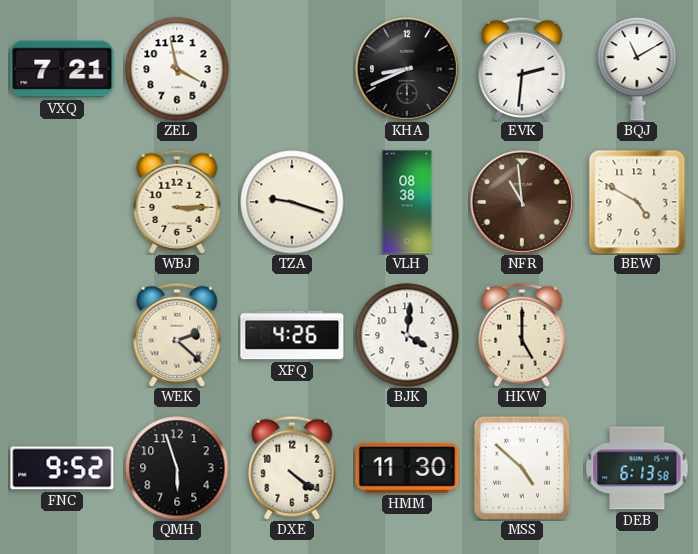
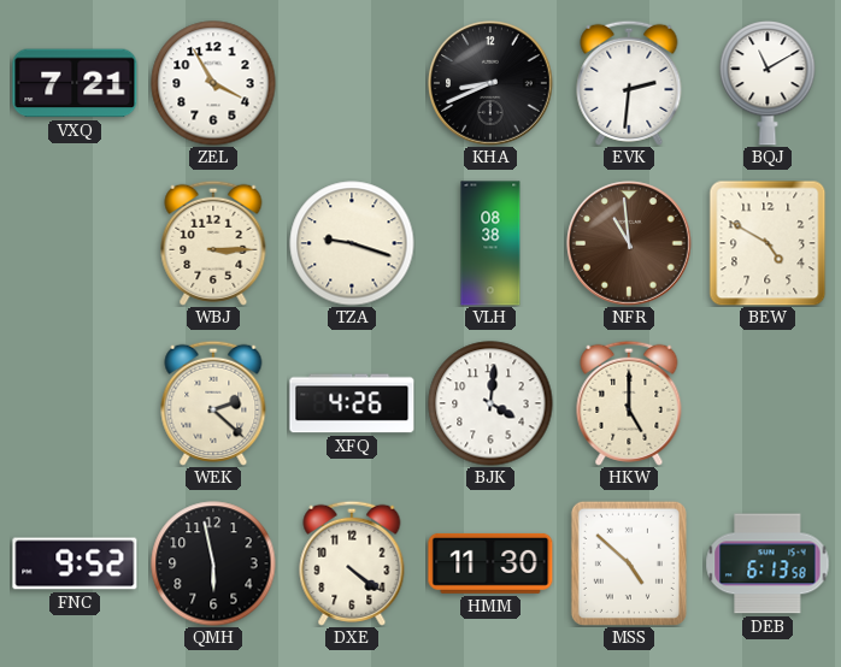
ZEL: 3:58 -> 3:55
QMH: 5:57 -> 5:58
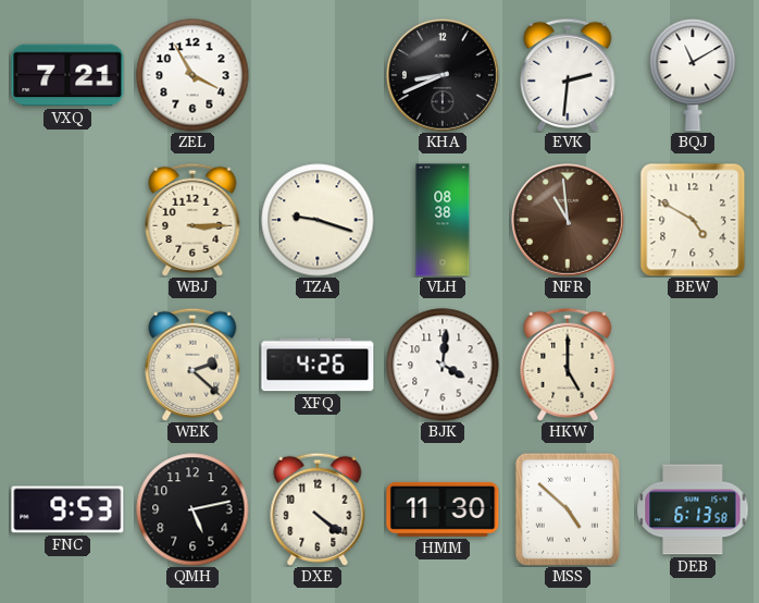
FNC: 9:52 -> 9:53
QMH: 5:58 -> 5:13
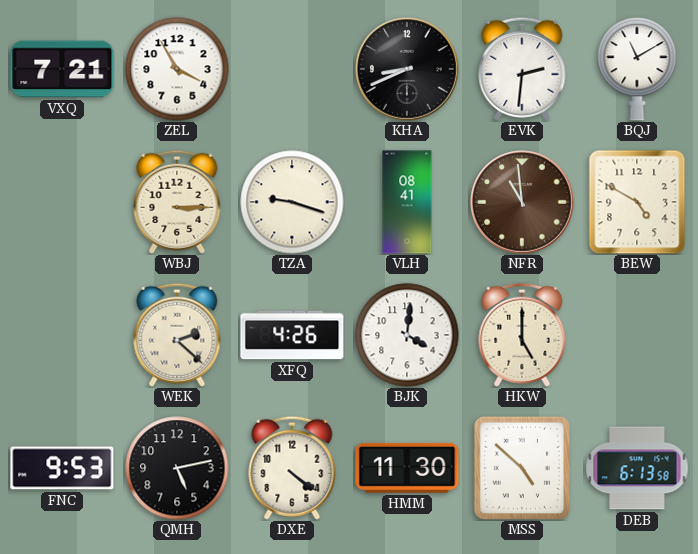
VLH: 08:38 -> 08:41
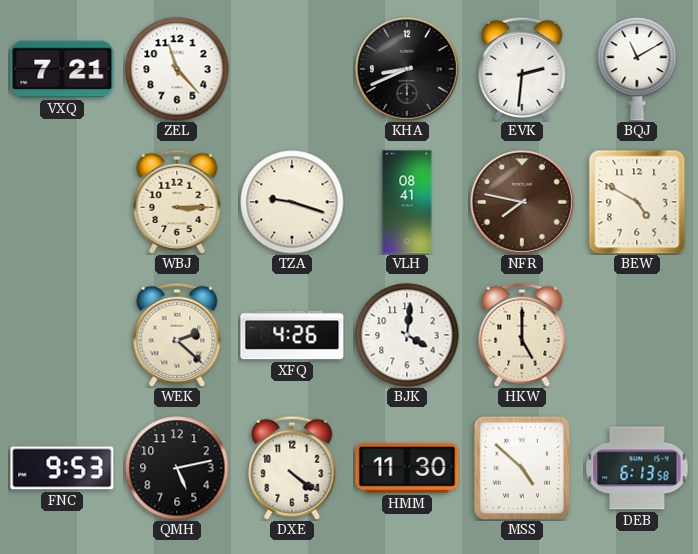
ZEL: 3:55 -> 11:23
NFR: 10:59 -> 7:47
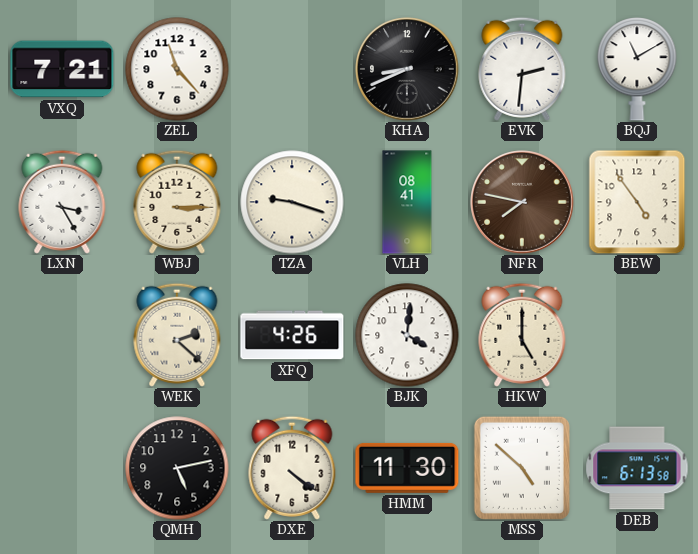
LXN: none -> 3:25
BEW: 4:50 -> 4:54
FNC: 9:53 -> none
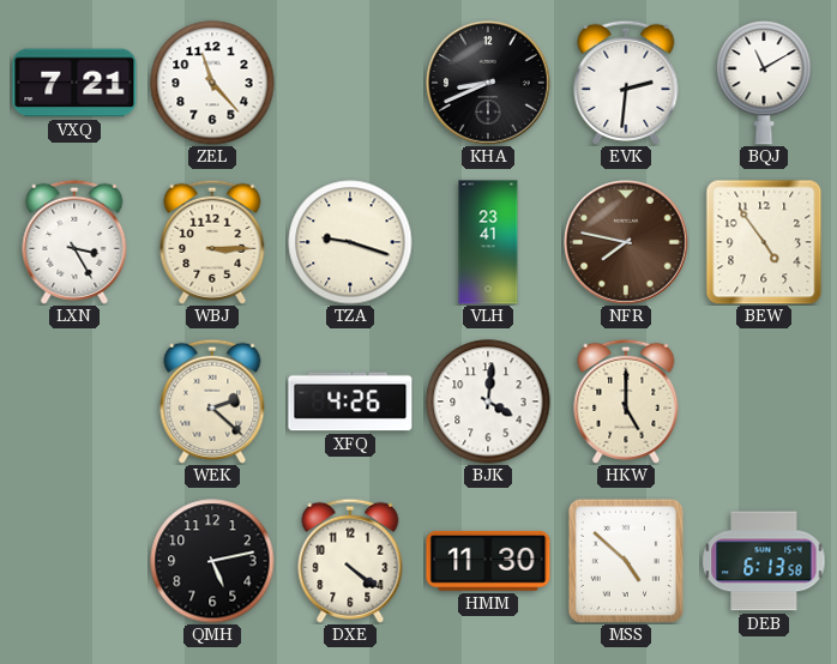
VLH: 08:41 -> 23:41
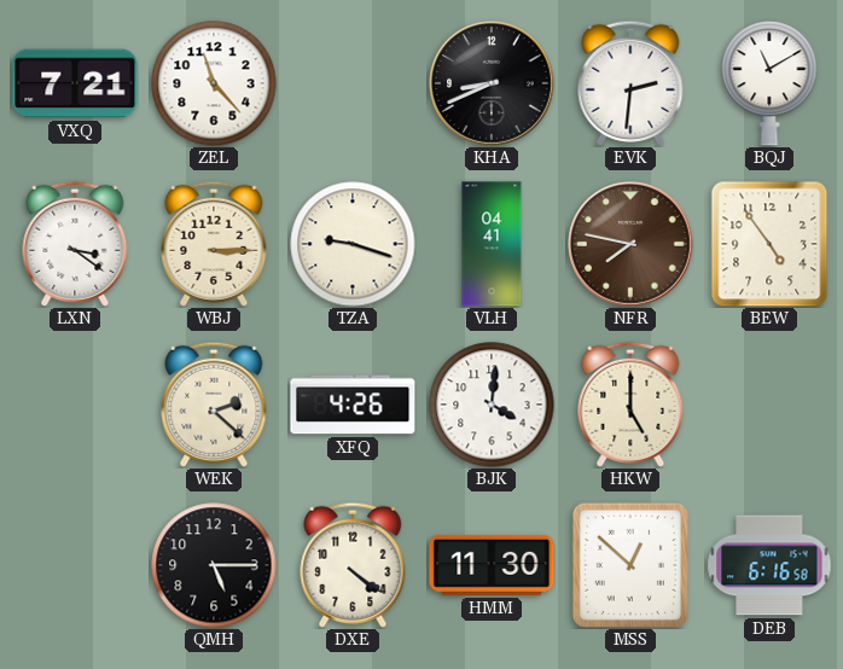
LXN: 3:25 -> 3:21
VLH: 23:41 -> 04:41
QMH: 5:13 -> 5:15
MSS: 4:52 -> 12:52
DEB: 6:13 -> 6:16
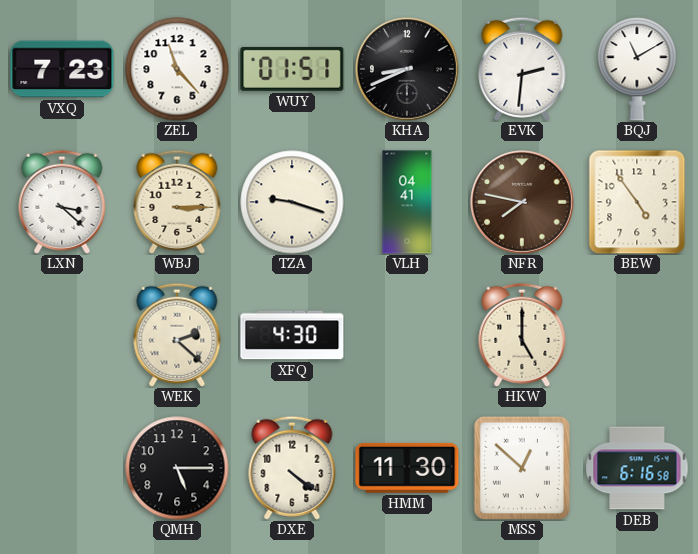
VXQ: 7:21 -> 7:23
WUY: none -> 01:51
LXN: 3:21 -> 3:22
XFQ: 4:26 -> 4:30
BJK: 4:01 -> none
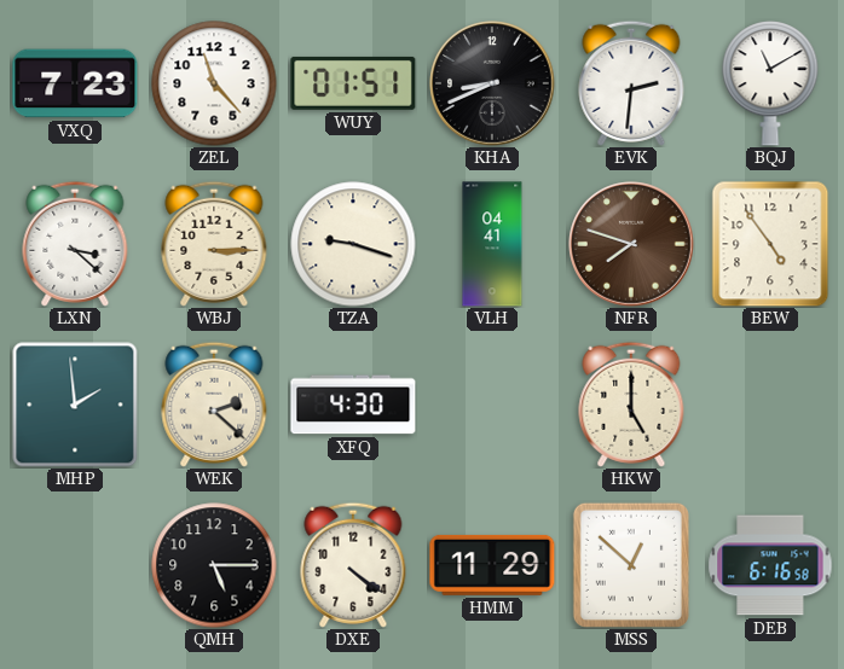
NFR: 7:47 -> 7:48
MHP: none -> 1:59
HMM: 11:30 -> 11:29
